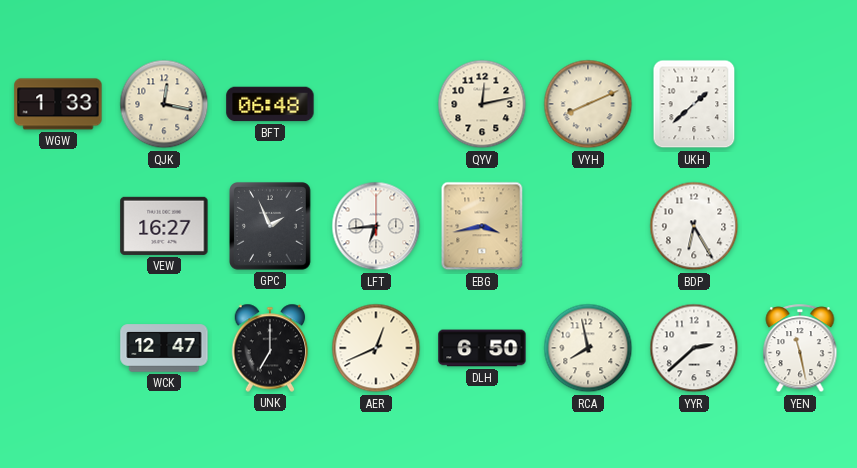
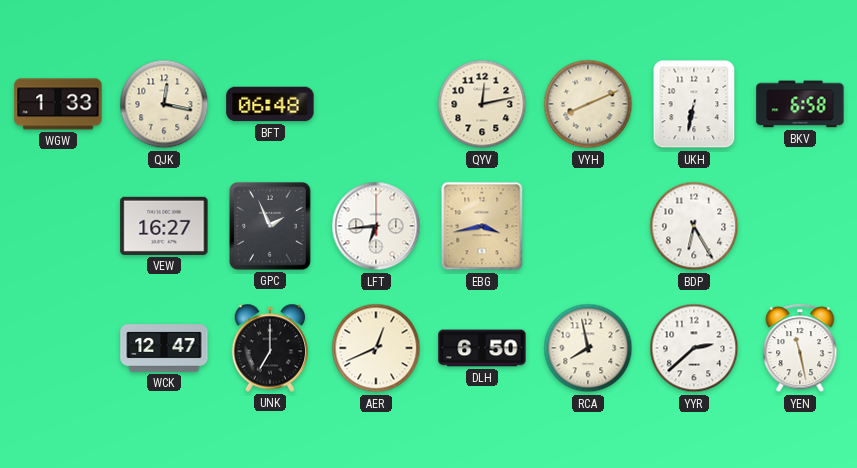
UKH: 1:38 -> 6:32
BKV: none -> 6:58
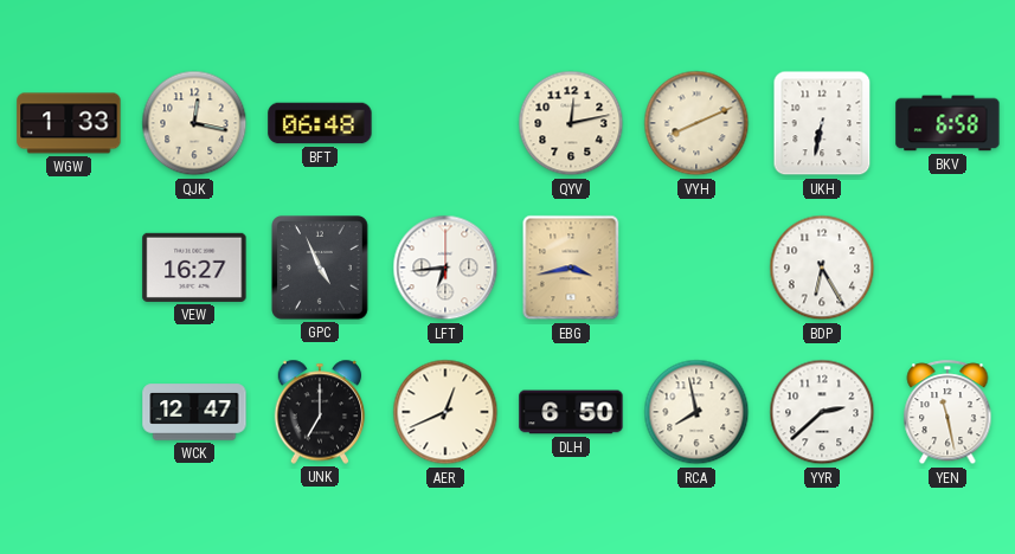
GPC: 1:56 -> 4:56
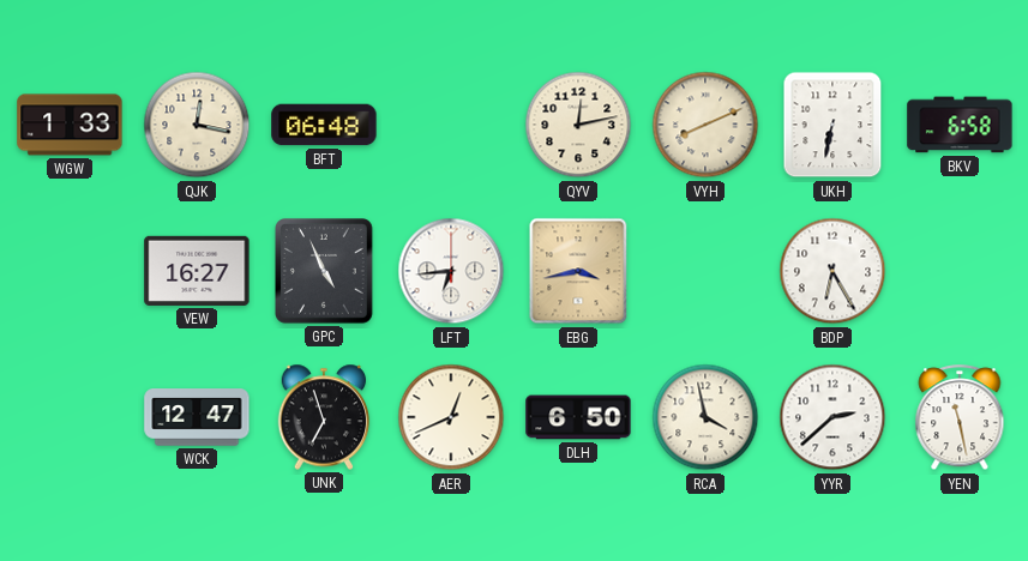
UNK: 7:00 -> 6:57
RCA: 7:58 -> 3:58
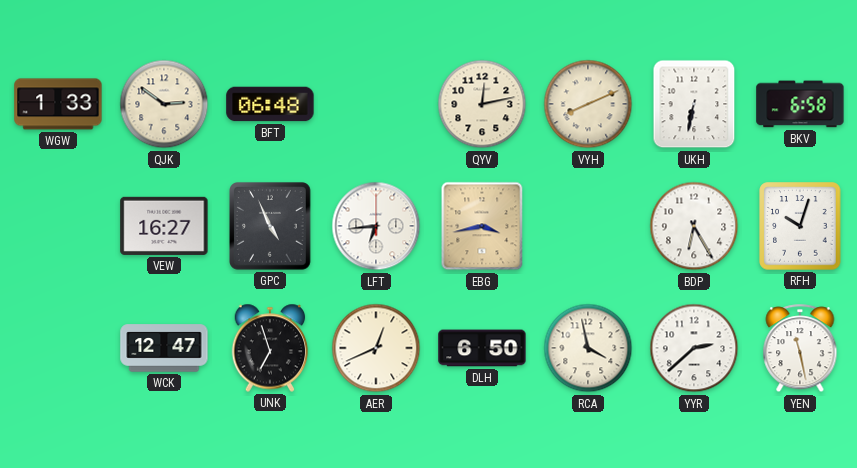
QJK: 12:17 -> 2:51
RFH: none -> 10:03
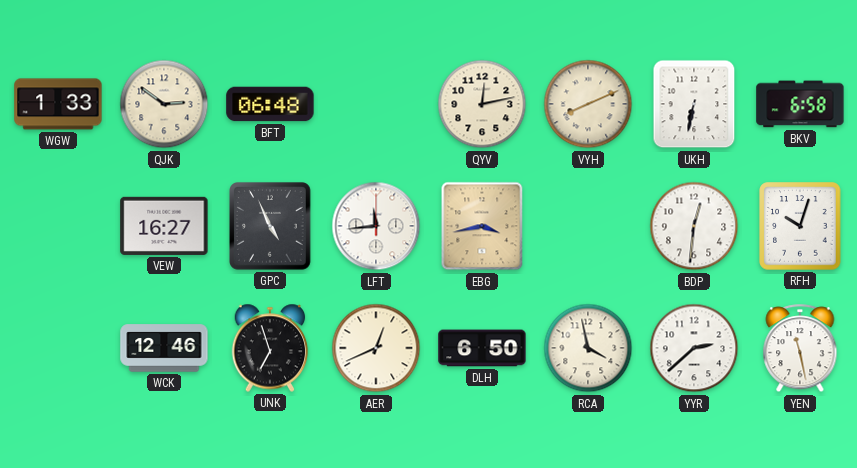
LFT: 6:44 -> 11:44
BDP: 6:25 -> 12:31
WCK: 12:47 -> 12:46
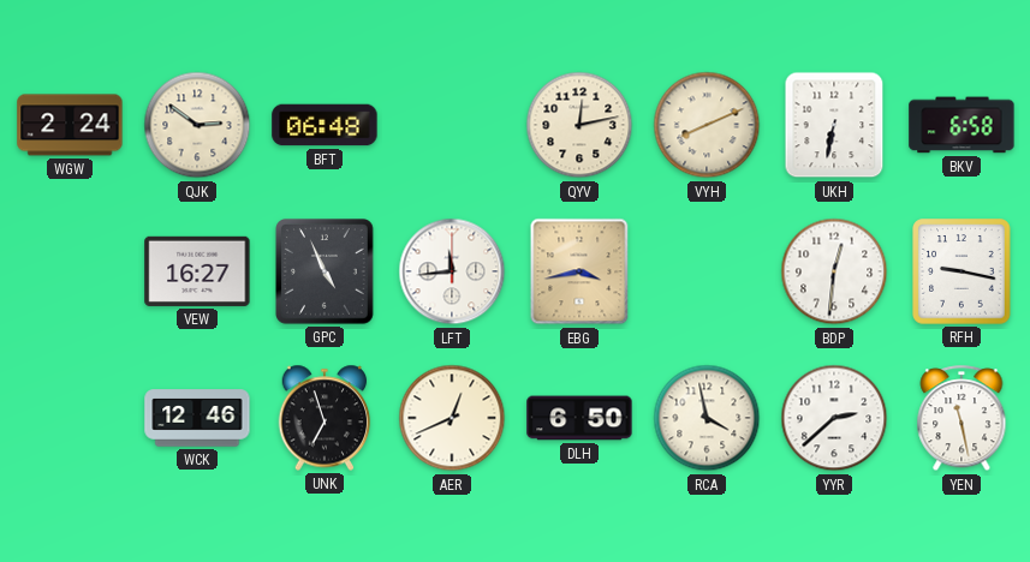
WGW: 1:33 -> 2:24
RFH: 10:03 -> 9:17
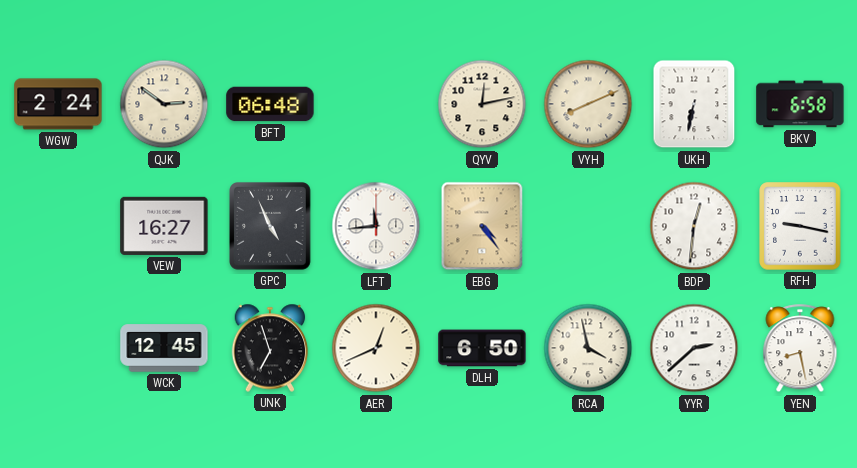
EBG: 3:43 -> 4:24
WCK: 12:46 -> 12:45
YEN: 11:28 -> 8:28
